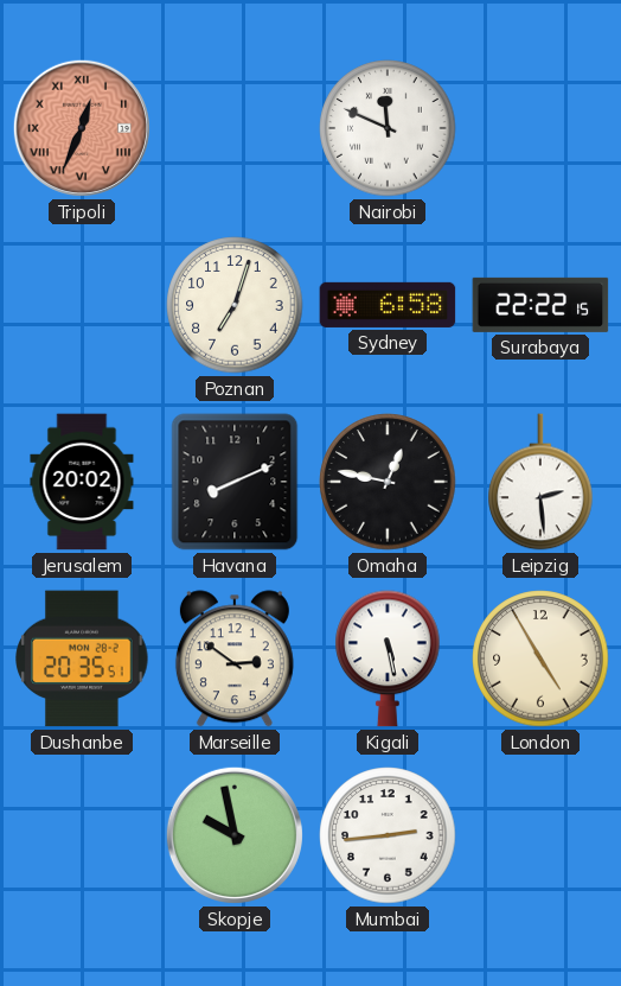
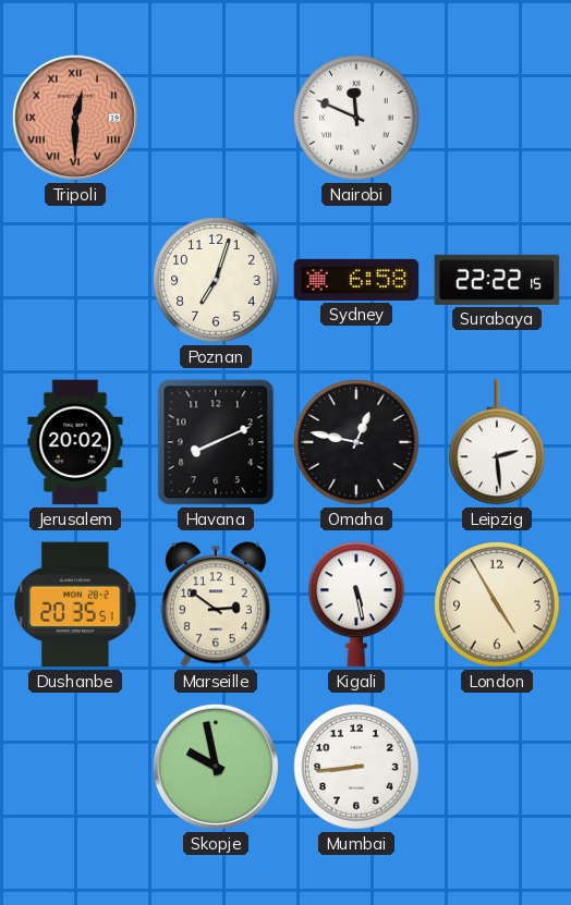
Tripoli: 12:34 -> 12:30
Mumbai: 2:44 -> 8:44
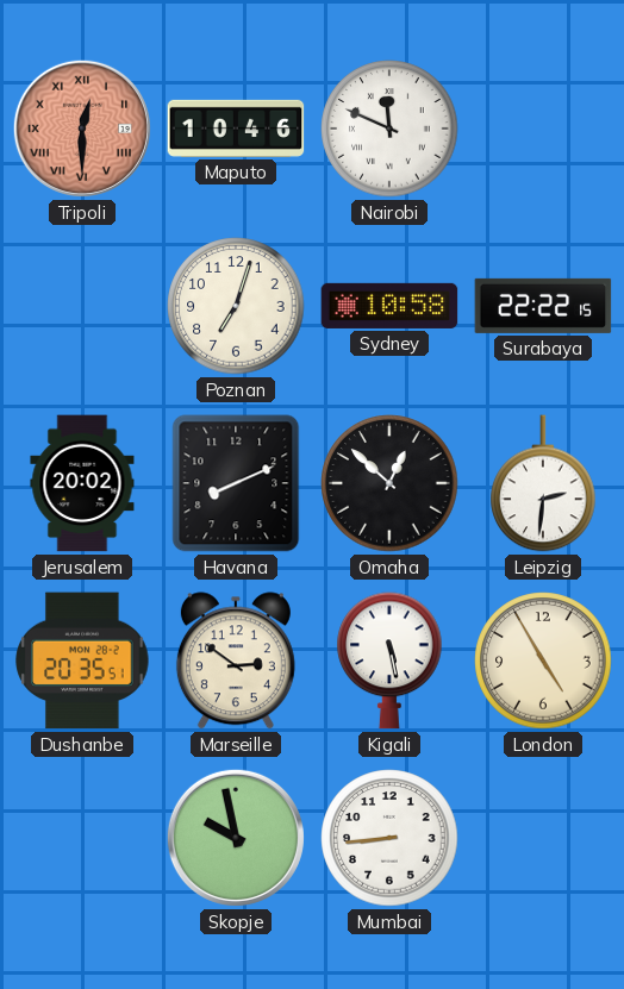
Maputo: none -> 10:46
Sydney: 6:58 -> 10:58
Omaha: 12:47 -> 12:52
Leipzig: 2:29 -> 2:31
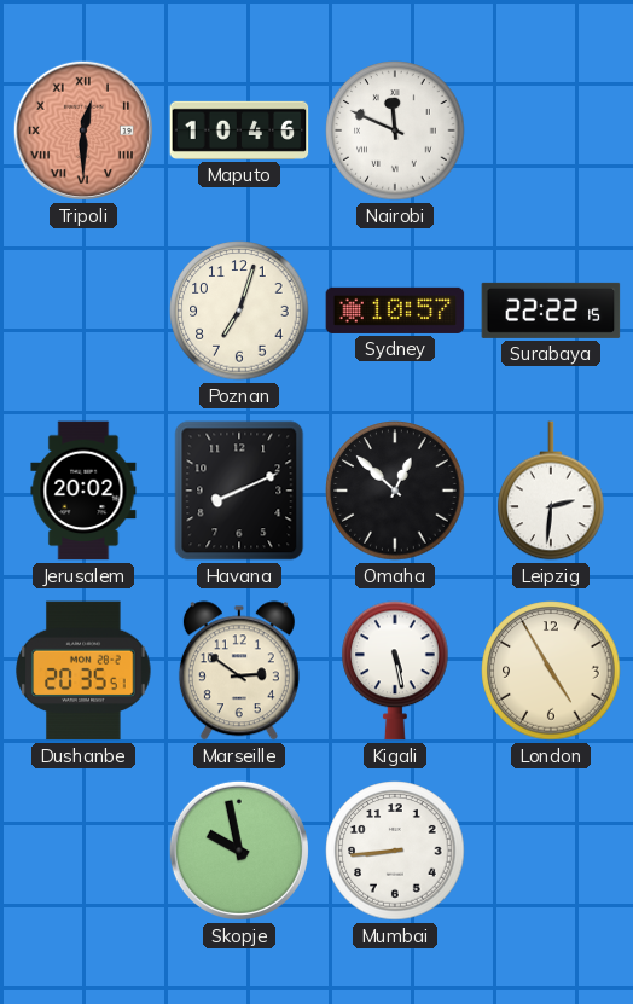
Sydney: 10:58 -> 10:57
